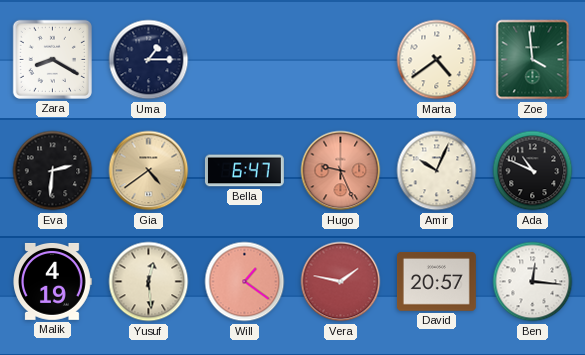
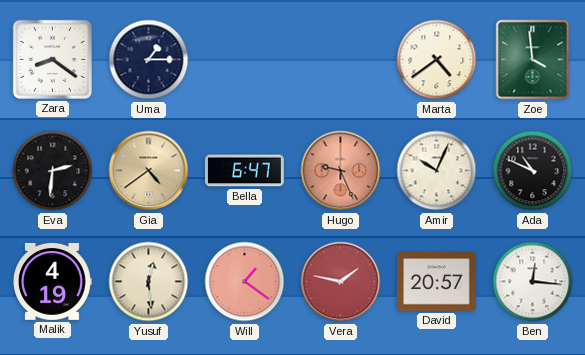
Zara: 8:20 -> 8:21
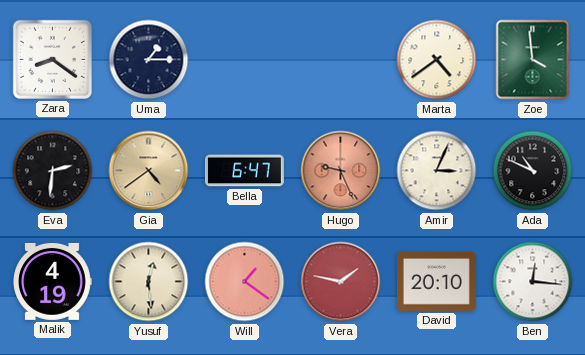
Amir: 10:04 -> 3:04
David: 20:57 -> 20:10
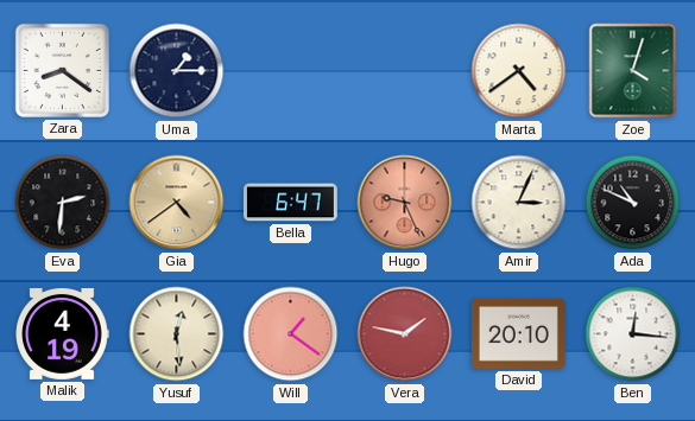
Zoe: 3:59 -> 4:03
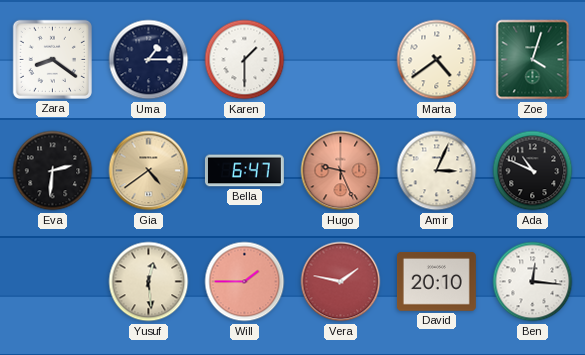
Karen: none -> 1:30
Malik: 4:19 -> none
Will: 1:21 -> 1:45
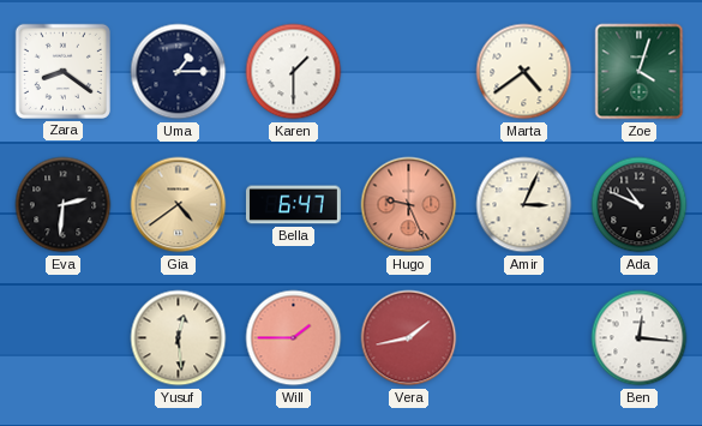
Vera: 1:47 -> 1:43
David: 20:10 -> none
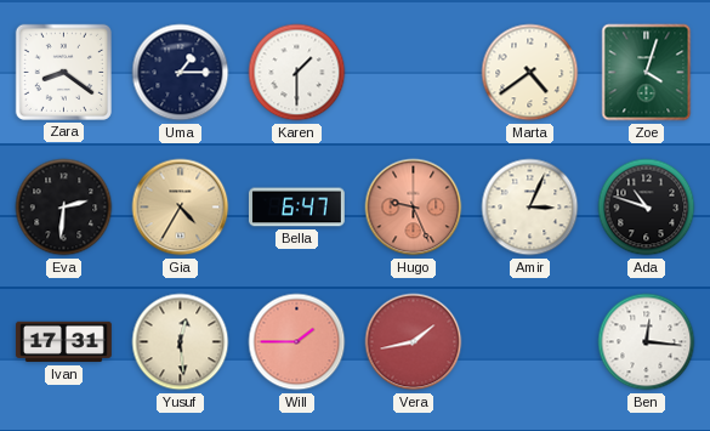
Gia: 4:39 -> 4:35
Ada: 10:49 -> 10:48
Ivan: none -> 17:31
